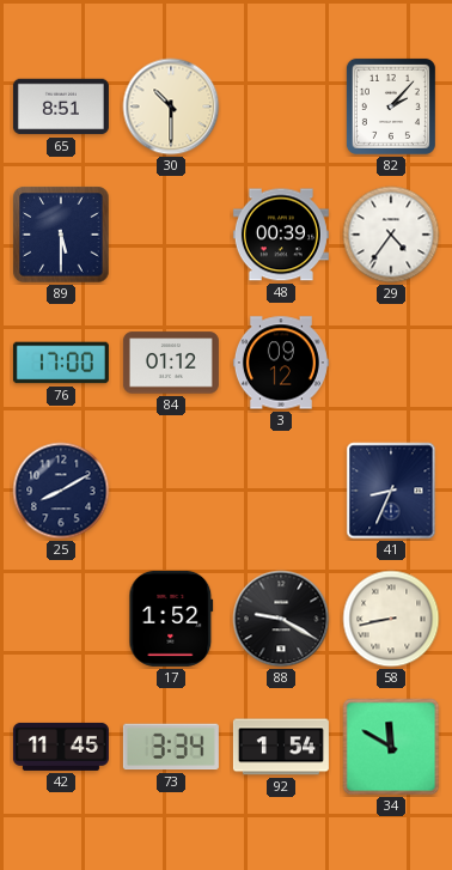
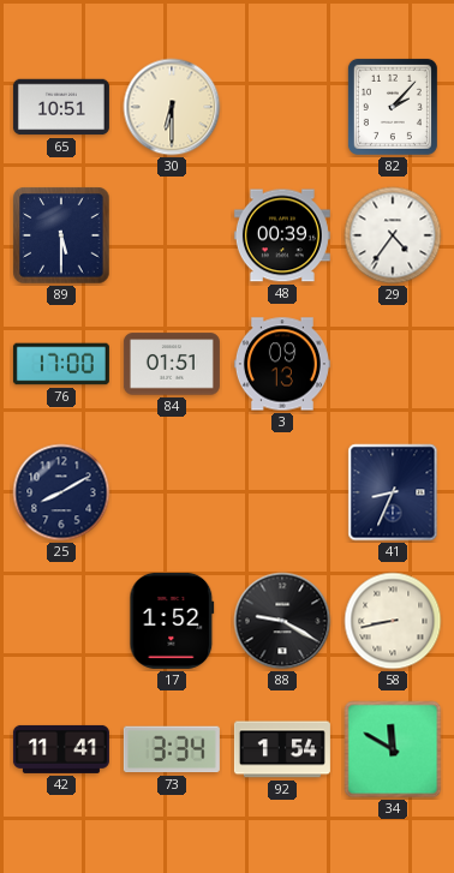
65: 8:51 -> 10:51
30: 10:30 -> 6:30
84: 01:12 -> 01:51
3: 09:12 -> 09:13
42: 11:45 -> 11:41
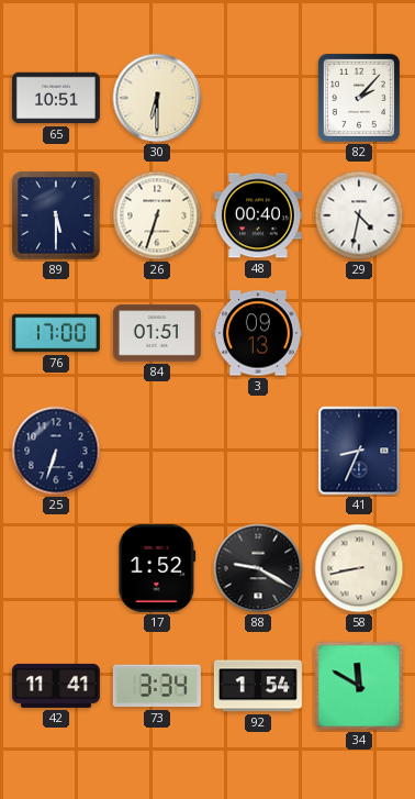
26: none -> 6:33
48: 00:39 -> 00:40
29: 4:36 -> 4:32
25: 8:10 -> 6:33
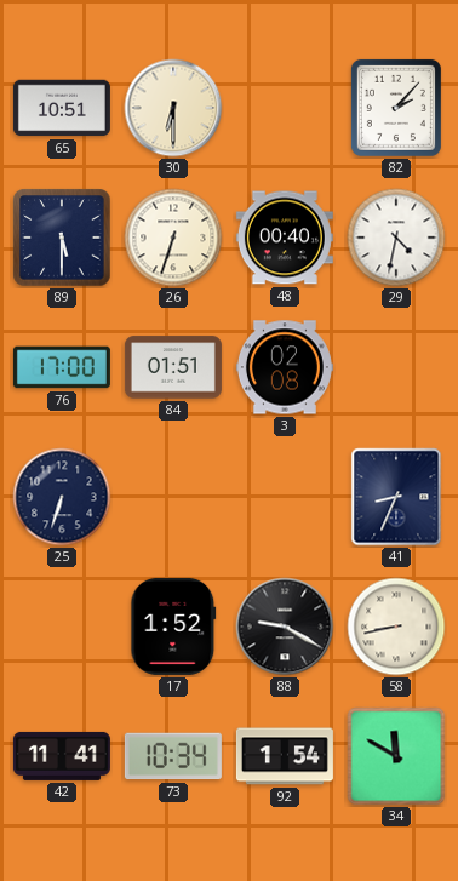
3: 09:13 -> 02:08
73: 3:34 -> 10:34
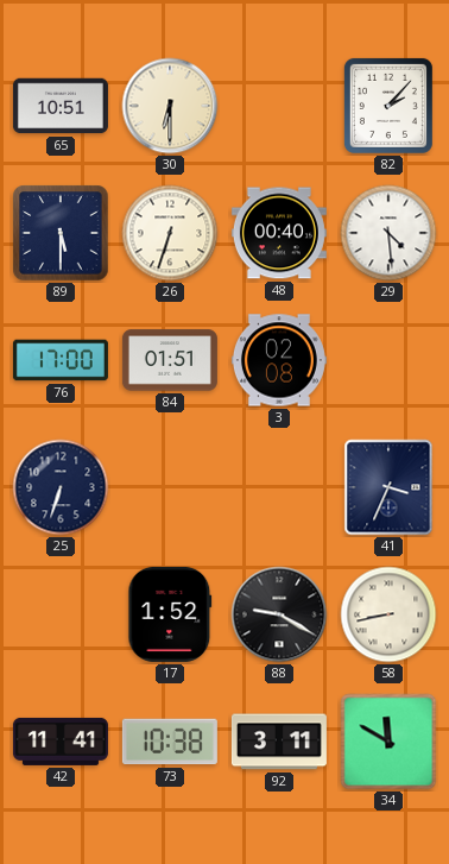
29: 4:32 -> 4:29
41: 8:34 -> 3:34
73: 10:34 -> 10:38
92: 1:54 -> 3:11
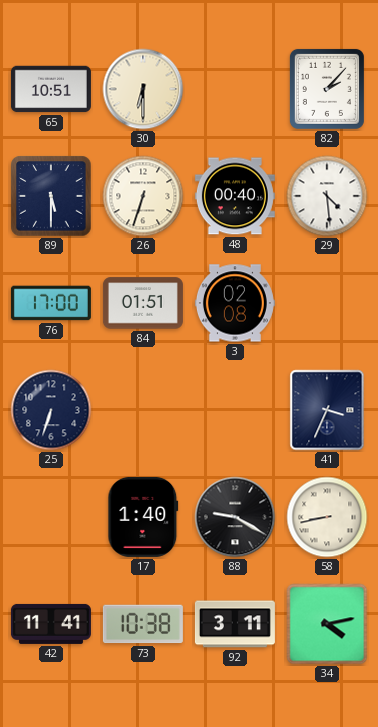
17: 1:52 -> 1:40
34: 11:50 -> 4:13
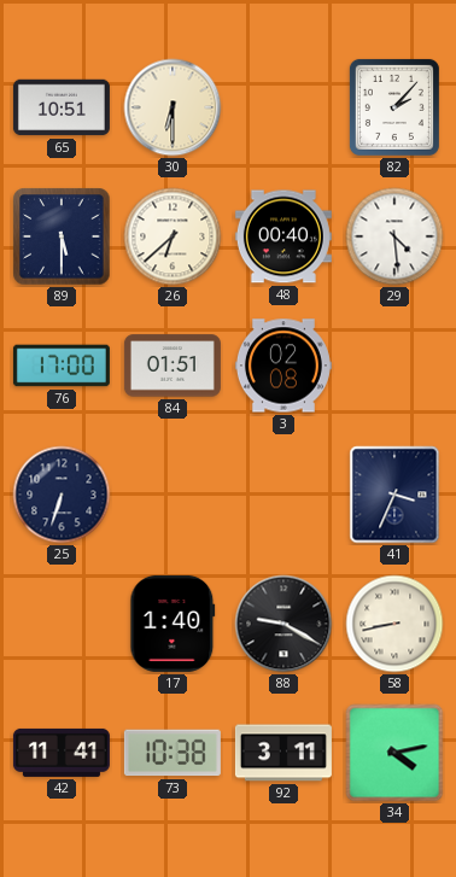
26: 6:33 -> 6:38
